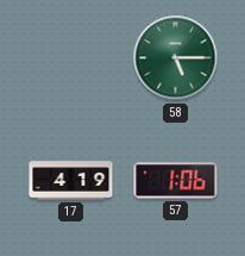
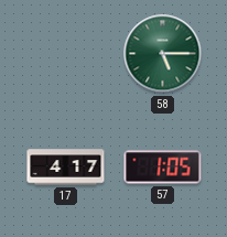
17: 4:19 -> 4:17
57: 1:06 -> 1:05
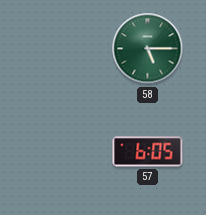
17: 4:17 -> none
57: 1:05 -> 6:05
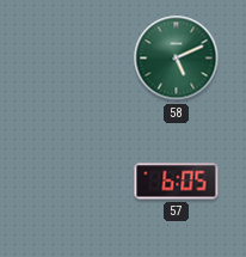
58: 5:15 -> 5:11
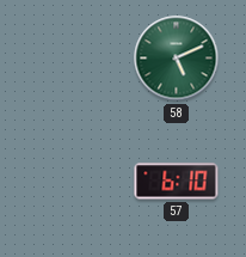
57: 6:05 -> 6:10
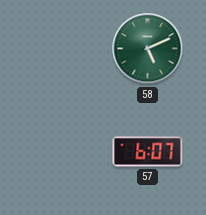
57: 6:10 -> 6:07
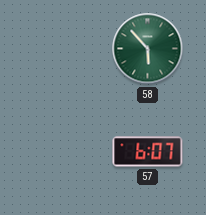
58: 5:11 -> 5:53
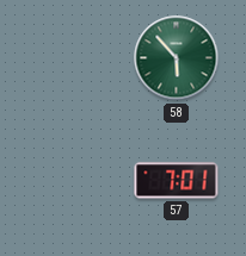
57: 6:07 -> 7:01
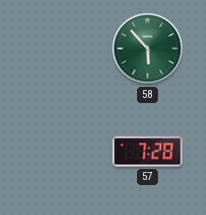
57: 7:01 -> 7:28
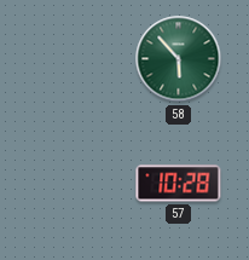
57: 7:28 -> 10:28
